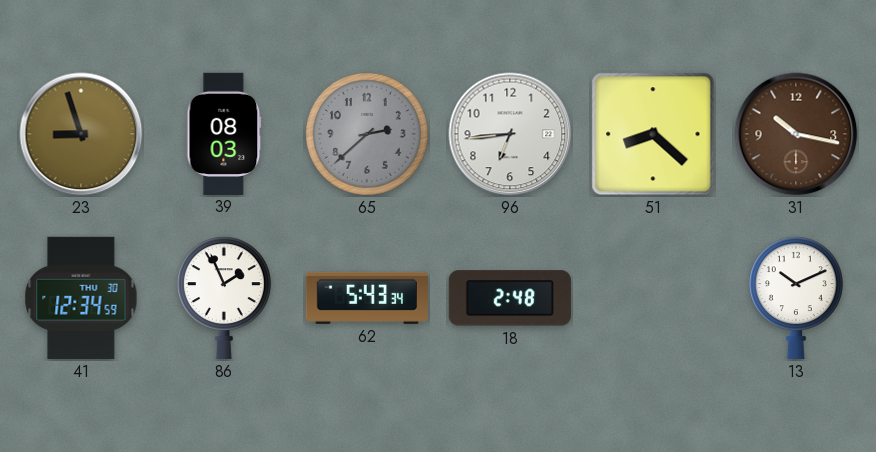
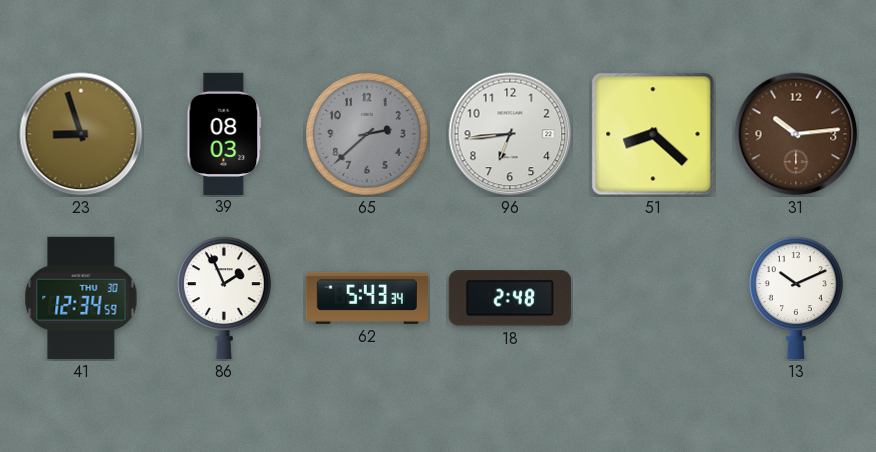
31: 10:17 -> 10:14
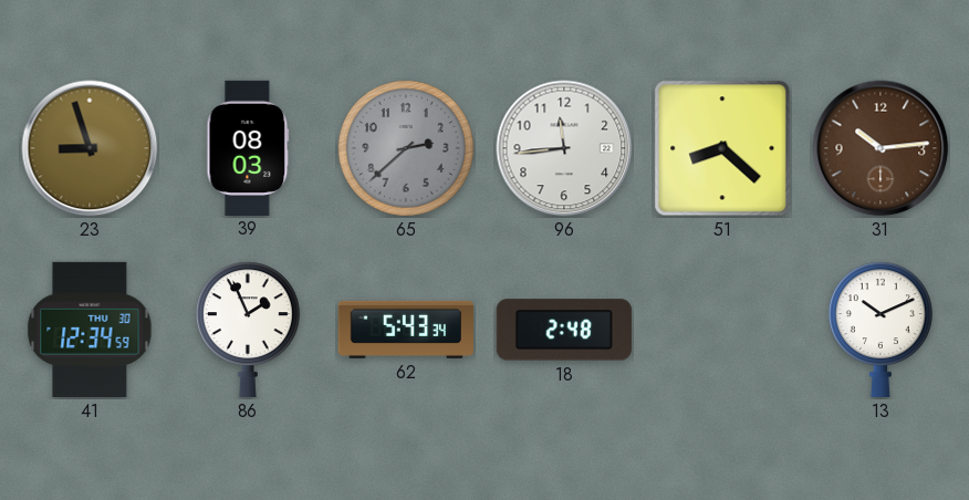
96: 6:44 -> 11:44
